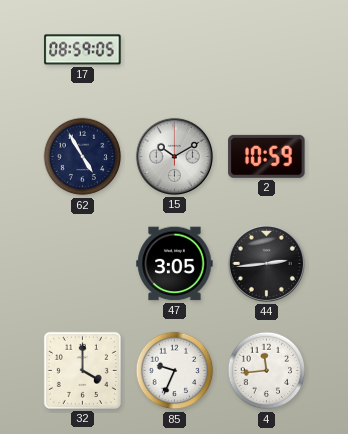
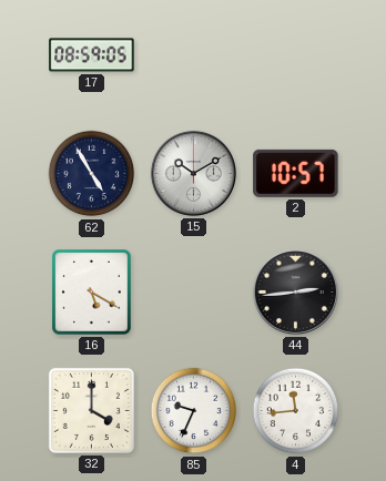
2: 10:59 -> 10:57
16: none -> 5:20
47: 3:05 -> none
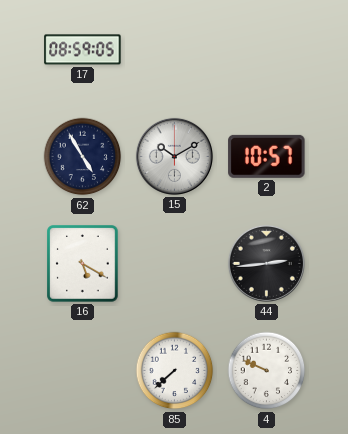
32: 4:00 -> none
85: 9:34 -> 7:38
4: 11:44 -> 9:49
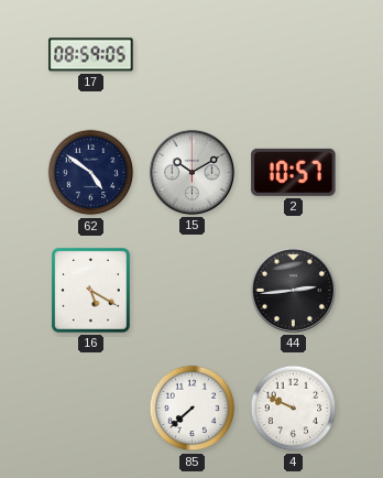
62: 4:55 -> 4:51
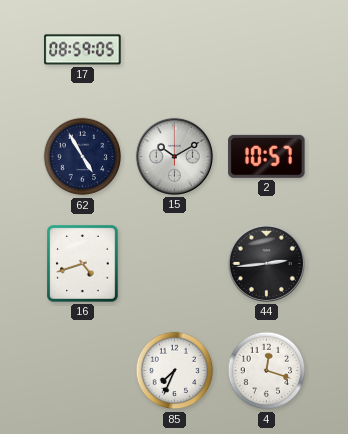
62: 4:51 -> 4:55
16: 5:20 -> 4:42
85: 7:38 -> 7:34
4: 9:49 -> 12:18
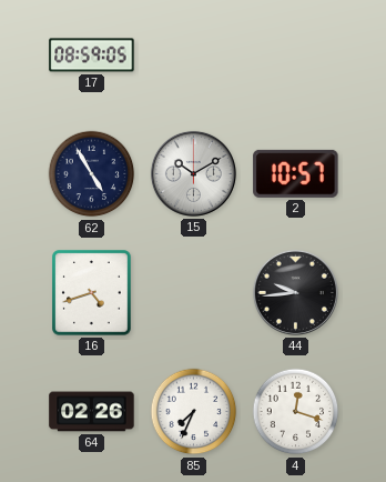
44: 2:44 -> 9:44
64: none -> 02:26
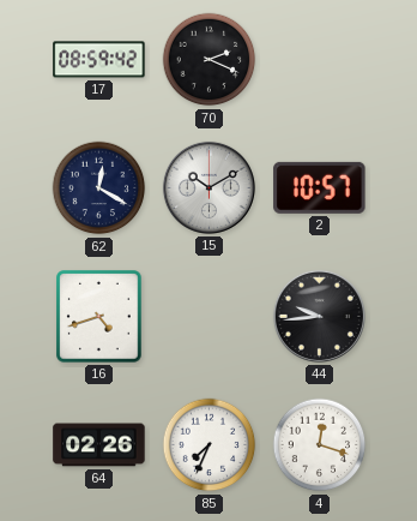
17: 08:59:05 -> 08:59:42
70: none -> 2:19
62: 4:55 -> 12:20
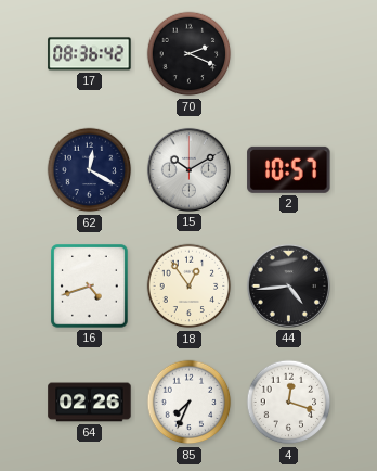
17: 08:59 -> 08:36
18: none -> 12:54
44: 9:44 -> 4:44
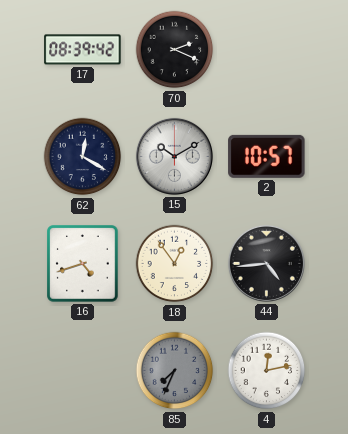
17: 08:36 -> 08:39
64: 02:26 -> none
85 dial: white -> grey
4: 12:18 -> 12:13
